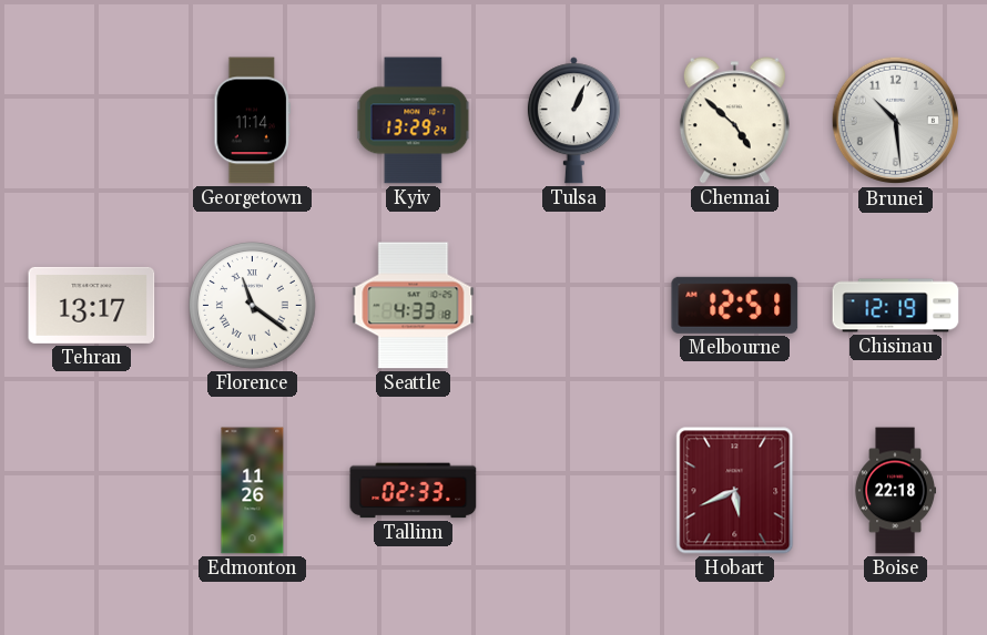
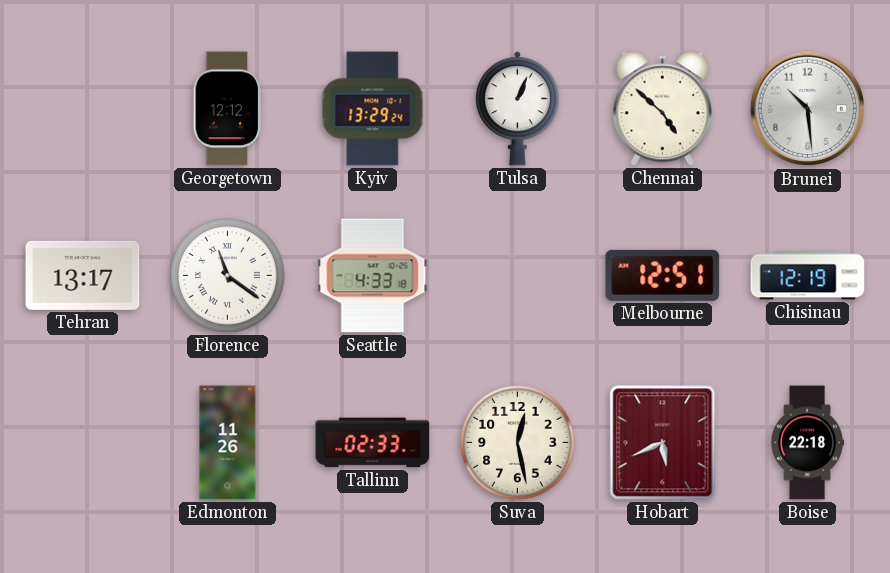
Georgetown: 11:14 -> 12:12
Suva: none -> 12:28
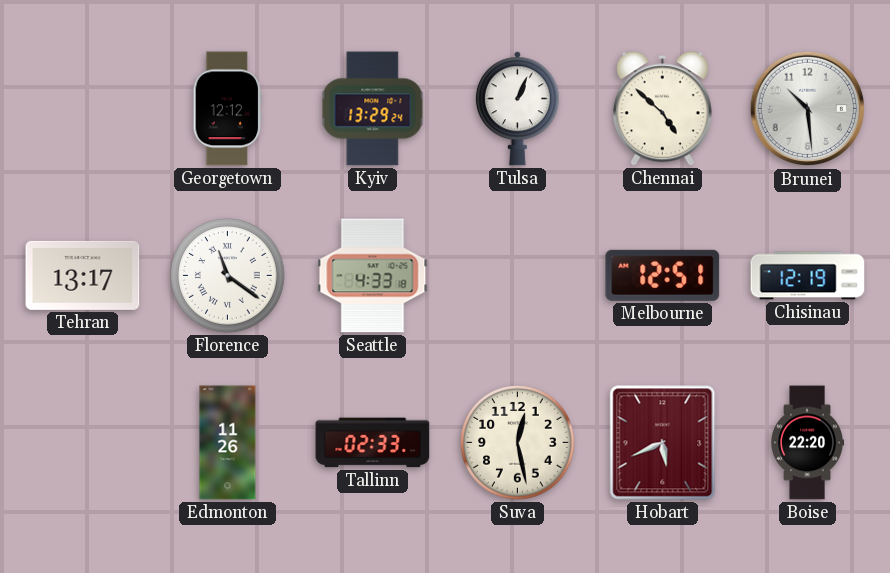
Boise: 22:18 -> 22:20
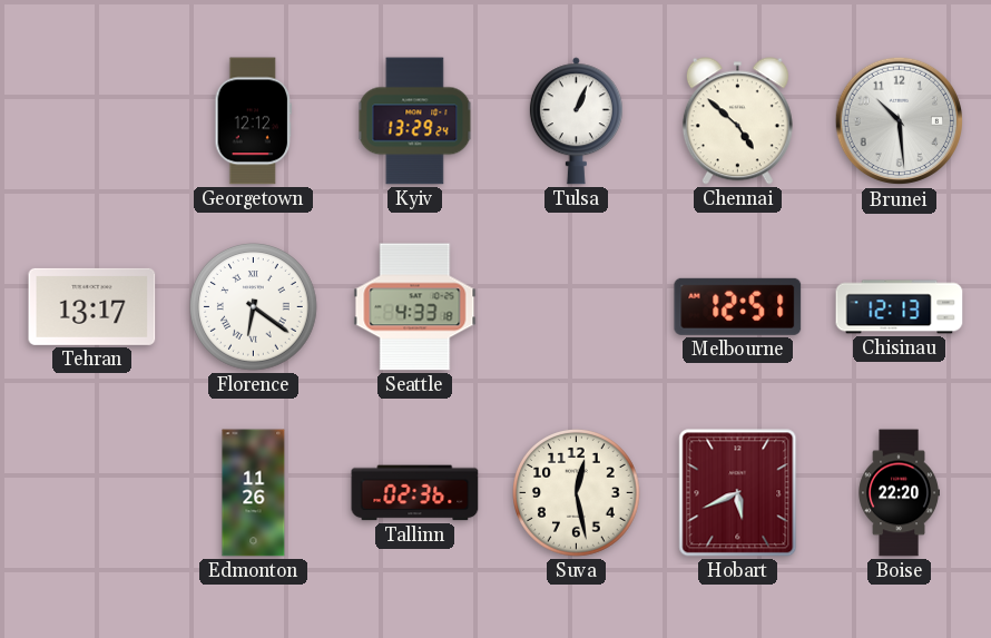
Florence: 11:21 -> 6:21
Chisinau: 12:19 -> 12:13
Tallinn: 02:33 -> 02:36
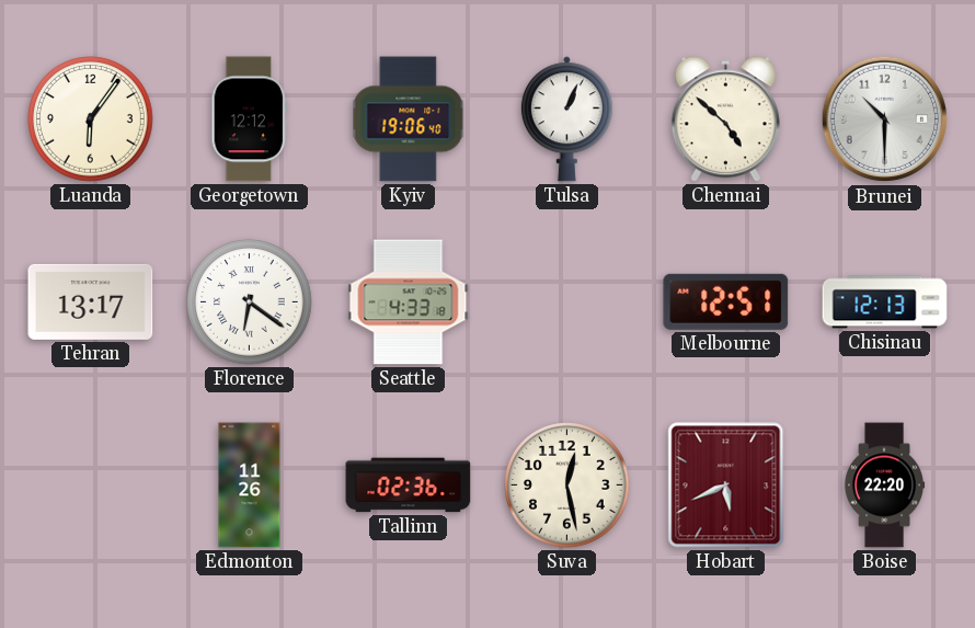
Luanda: none -> 6:06
Kyiv: 13:29 -> 19:06
Brunei: 10:29 -> 10:30
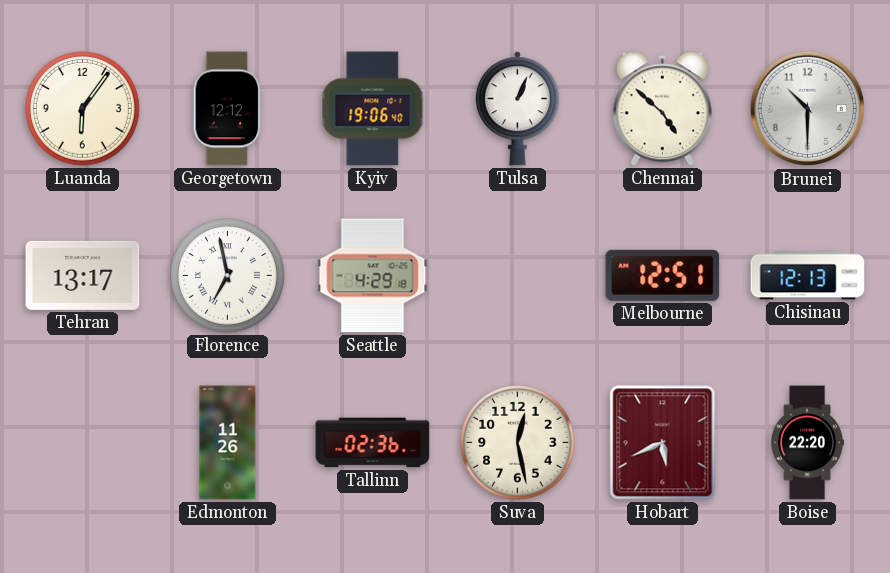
Florence: 6:21 -> 6:58
Seattle: 4:33 -> 4:29
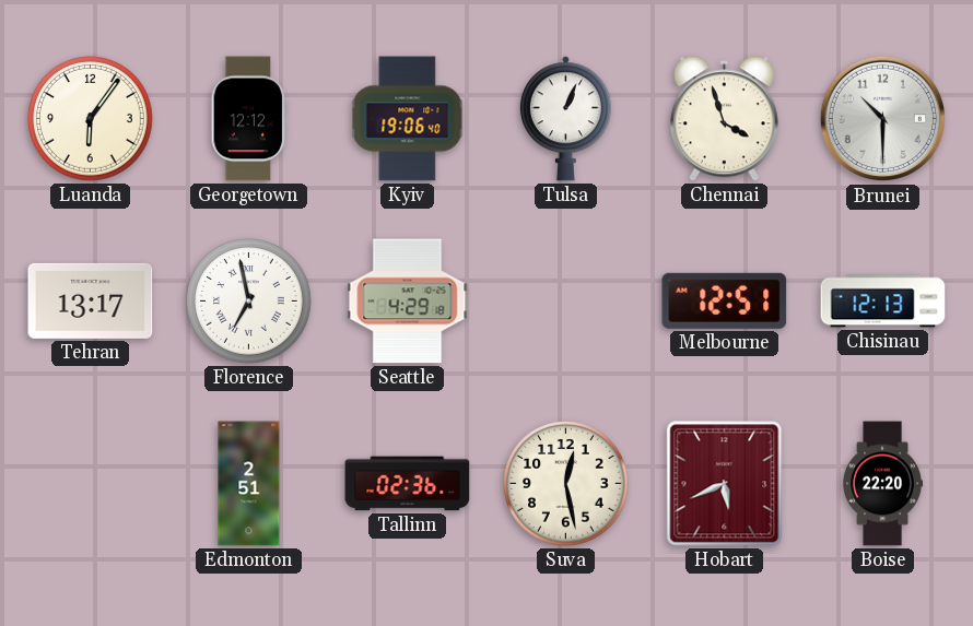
Chennai: 4:52 -> 3:57
Edmonton: 11:26 -> 2:51
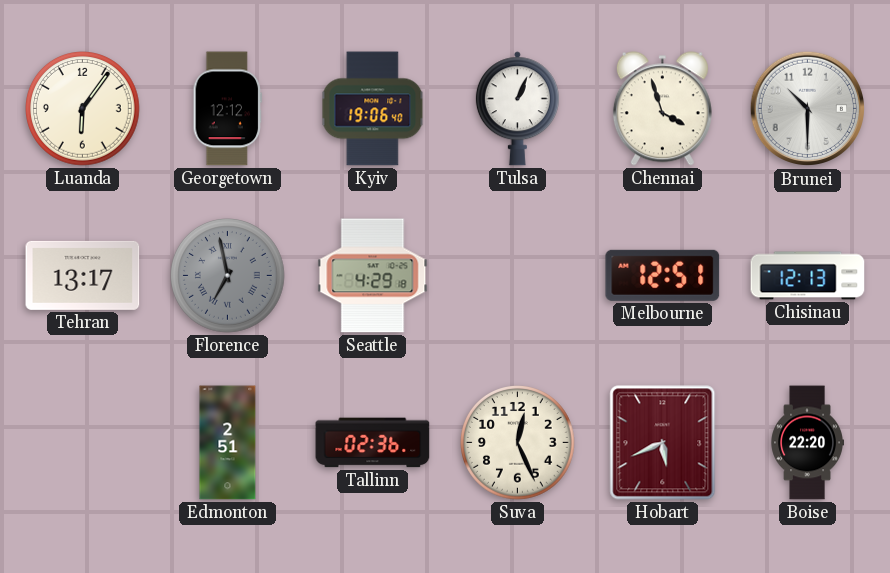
Florence dial: white -> grey
Suva: 12:28 -> 12:26
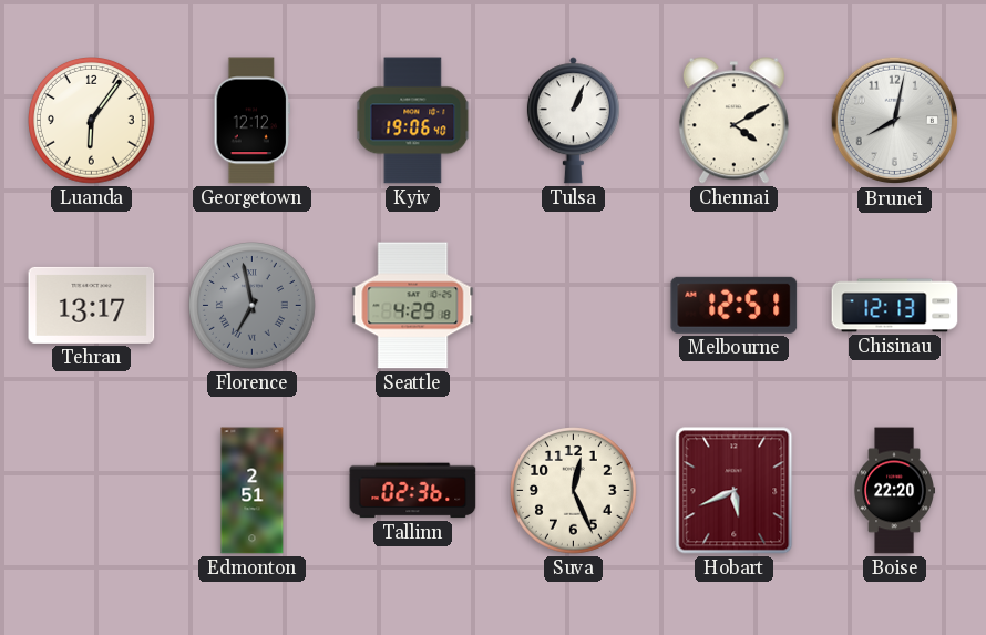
Chennai: 3:57 -> 4:10
Brunei: 10:30 -> 8:02
